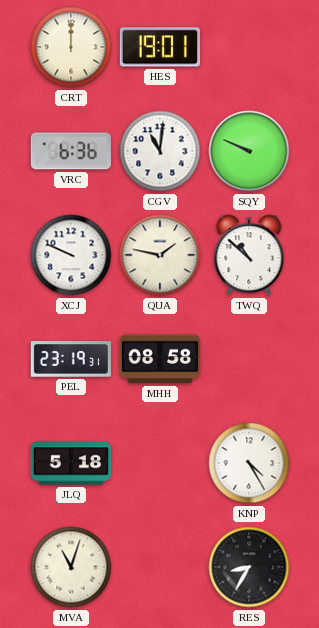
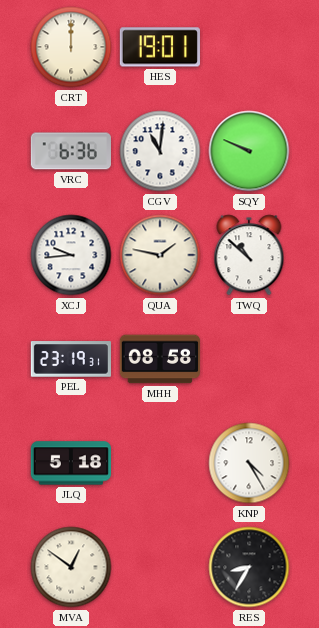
XCJ: 9:49 -> 9:44
MVA: 11:03 -> 12:51
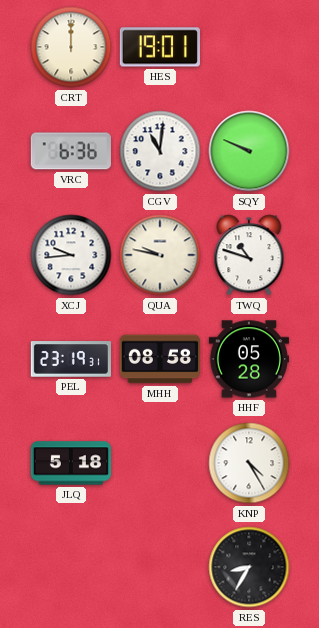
QUA: 1:47 -> 9:47
TWQ: 10:52 -> 10:48
HHF: none -> 05:28
MVA: 12:51 -> none
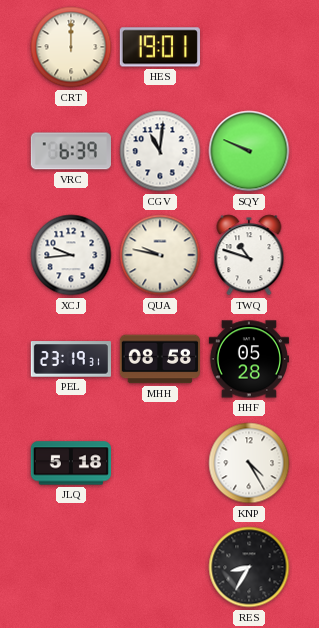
VRC: 6:36 -> 6:39
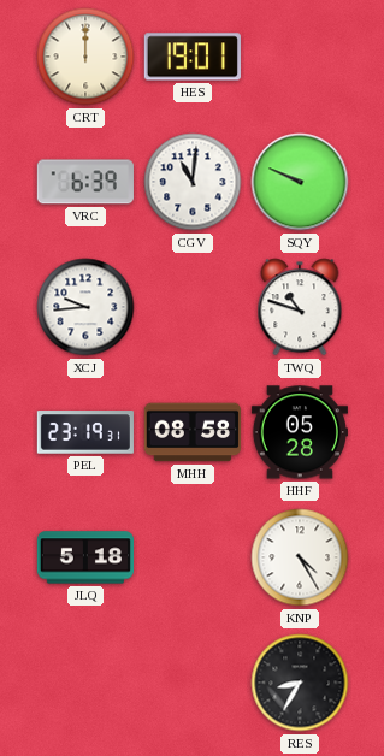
QUA: 9:47 -> none
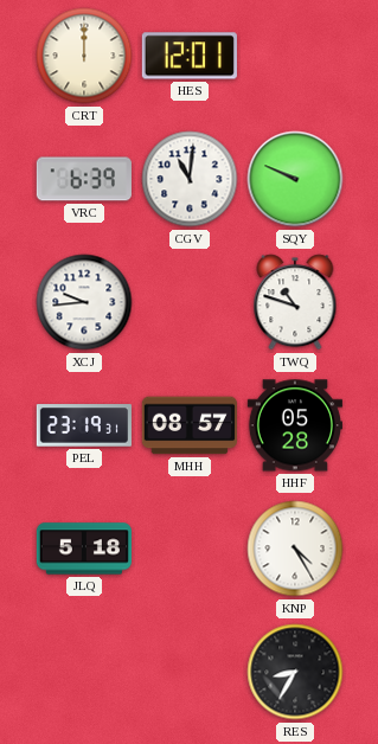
HES: 19:01 -> 12:01
MHH: 08:58 -> 08:57
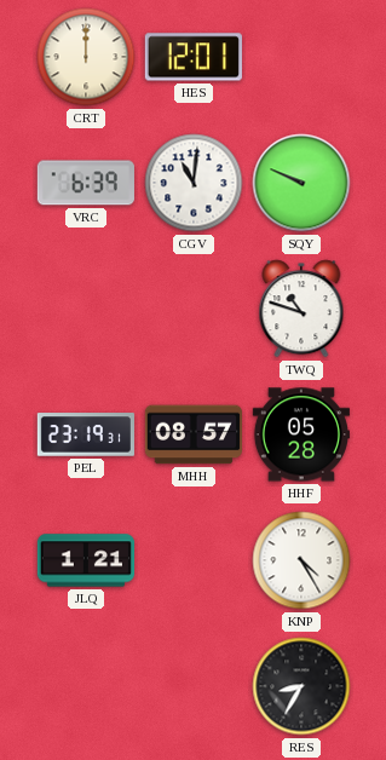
XCJ: 9:44 -> none
JLQ: 5:18 -> 1:21
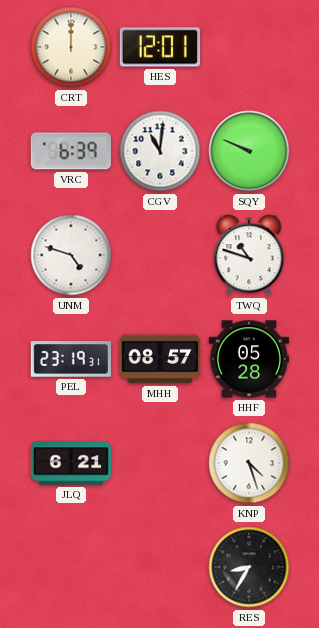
UNM: none -> 4:48
JLQ: 1:21 -> 6:21
KNP: 4:25 -> 4:27
